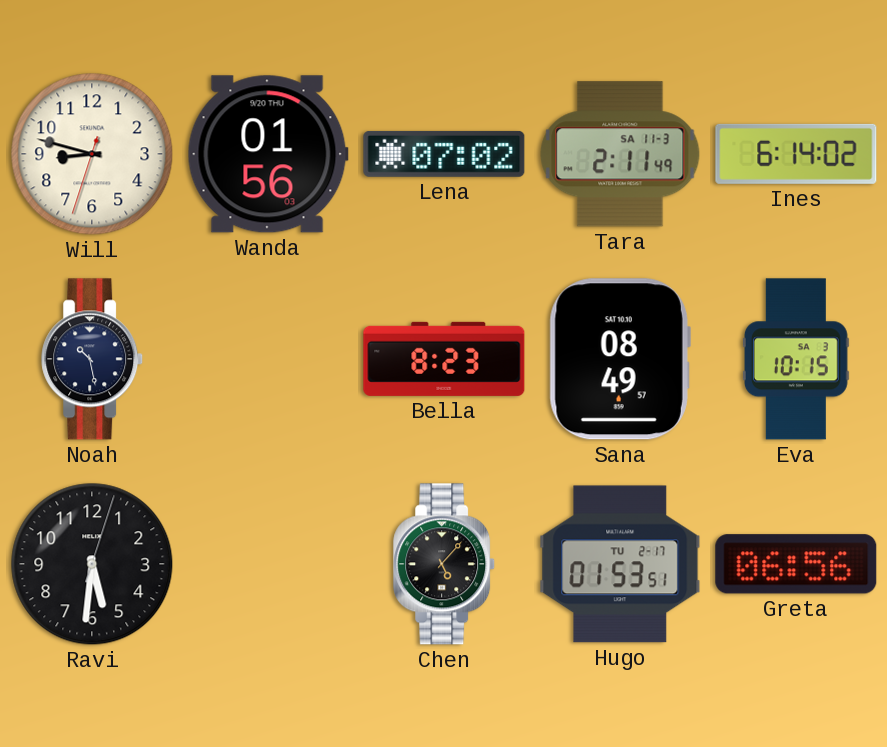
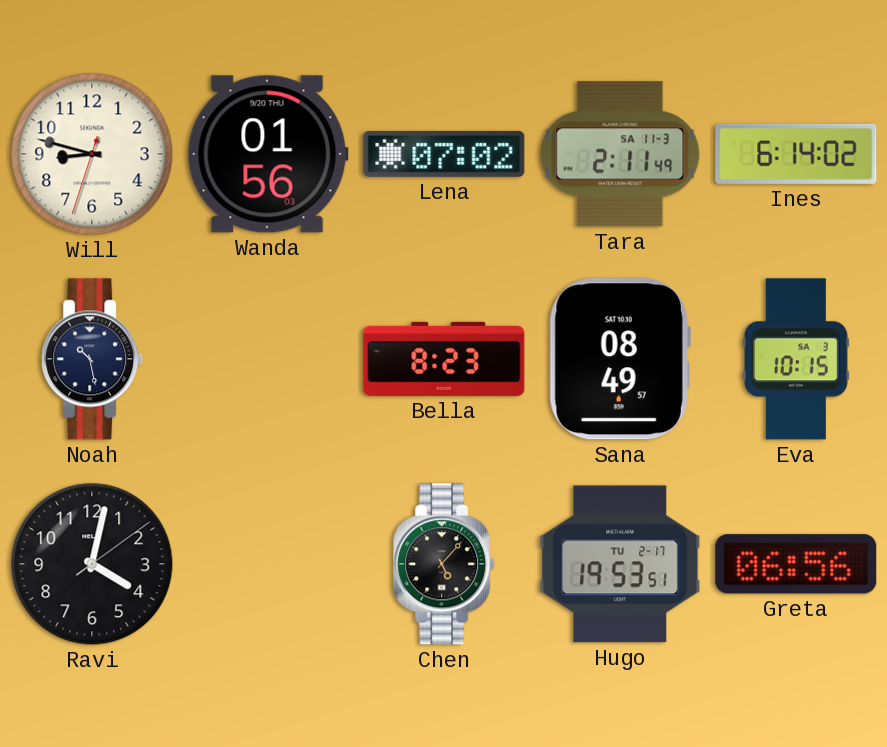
Ravi: 5:31 -> 4:02
Hugo: 01:53 -> 19:53
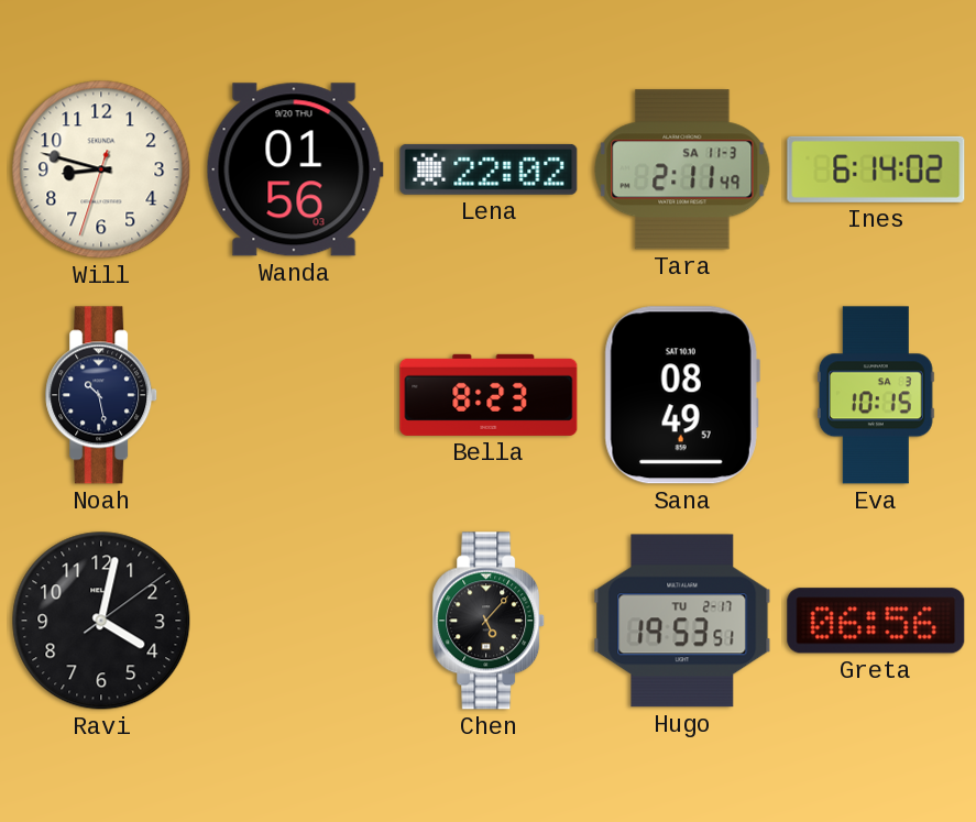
Lena: 07:02 -> 22:02
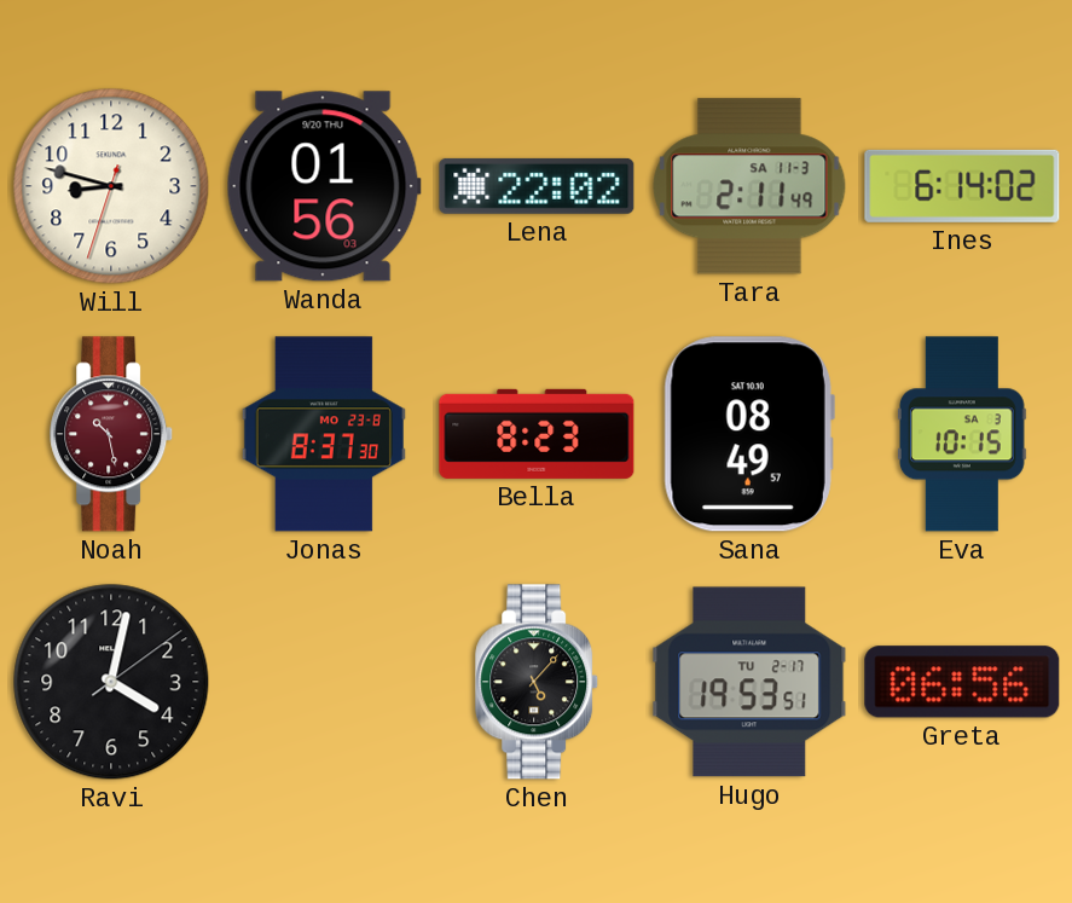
Noah dial: navy -> burgundy
Jonas: none -> 8:37
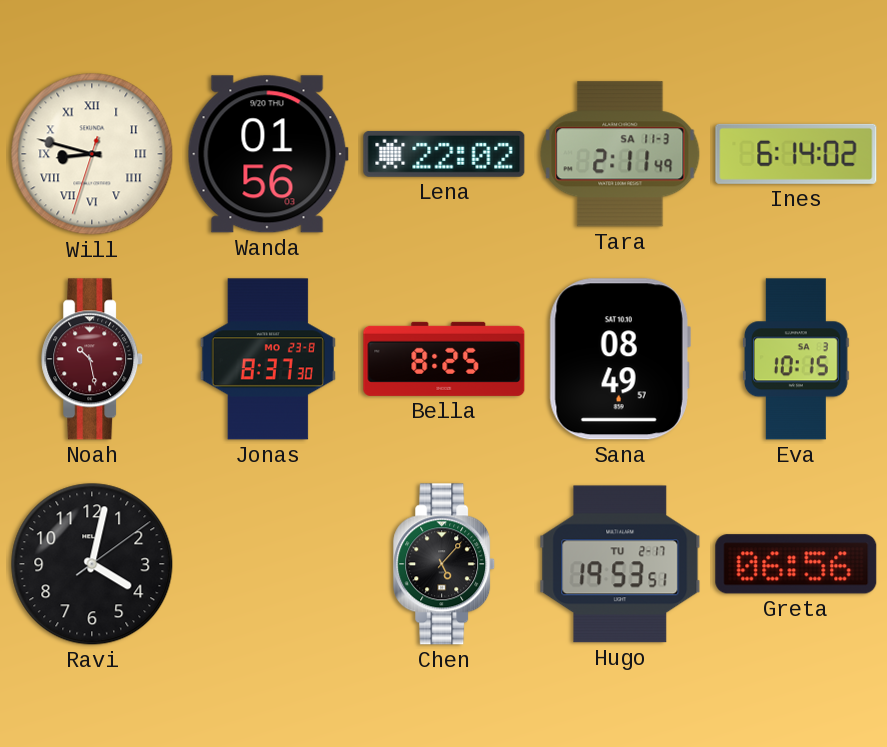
Will numerals: Arabic -> Roman
Bella: 8:23 -> 8:25
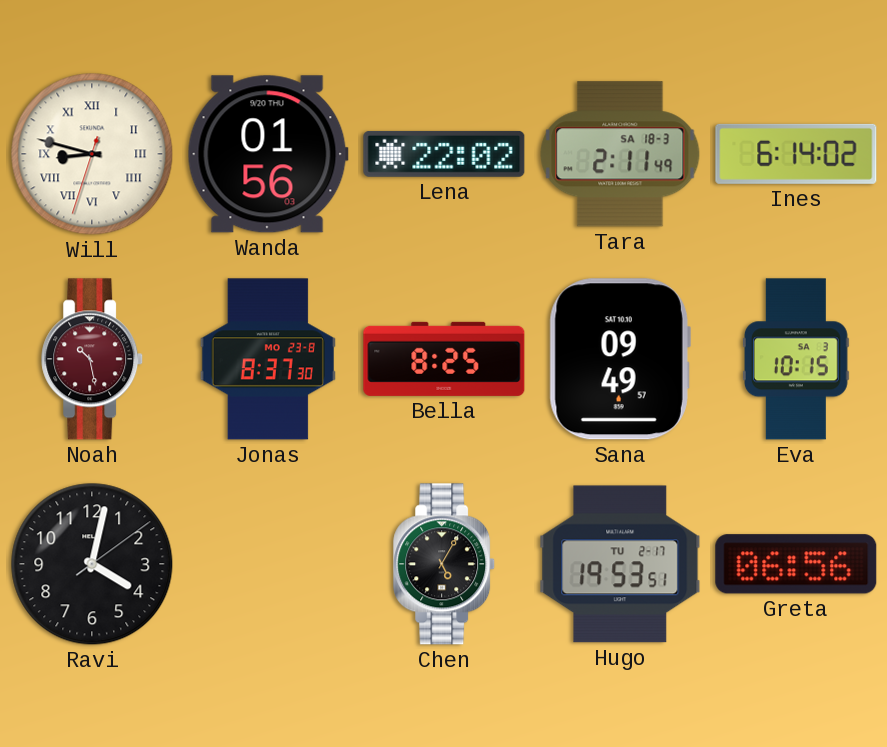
Tara date: SA 11-3 -> SA 18-3
Sana: 08:49 -> 09:49
Chen: 5:07 -> 5:05
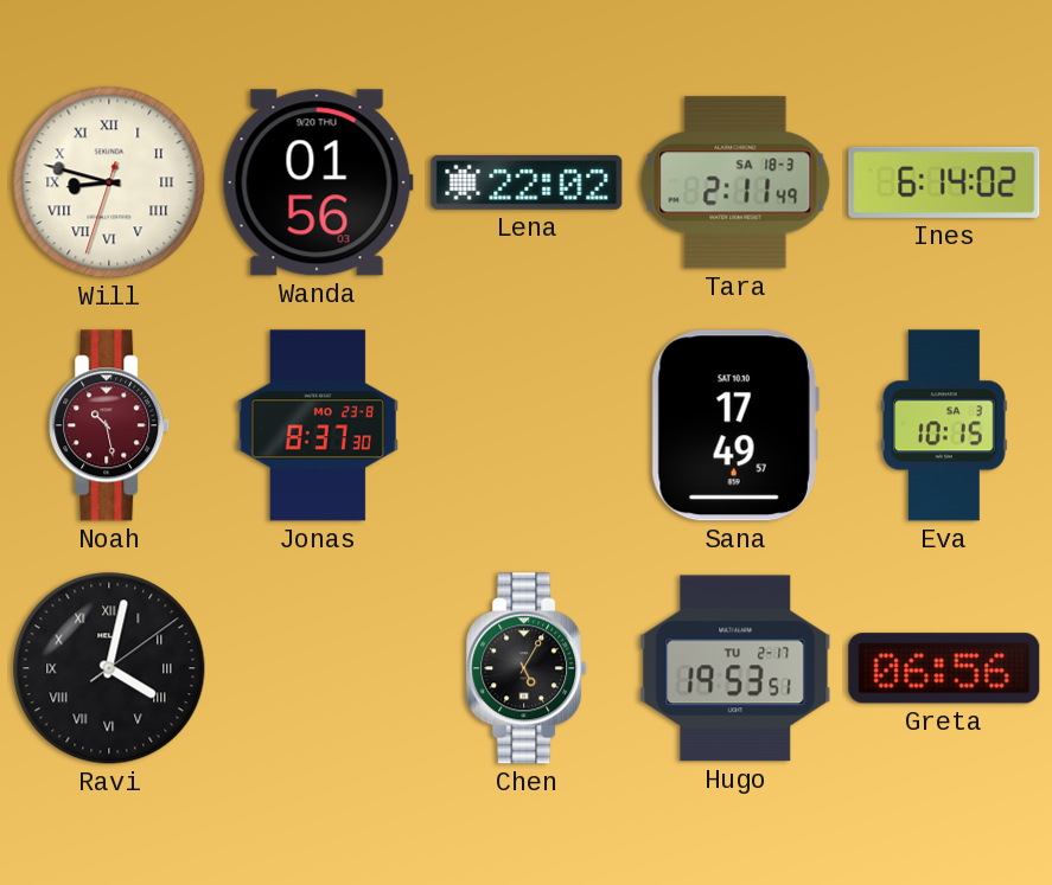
Bella: 8:25 -> none
Sana: 09:49 -> 17:49
Ravi numerals: Arabic -> Roman
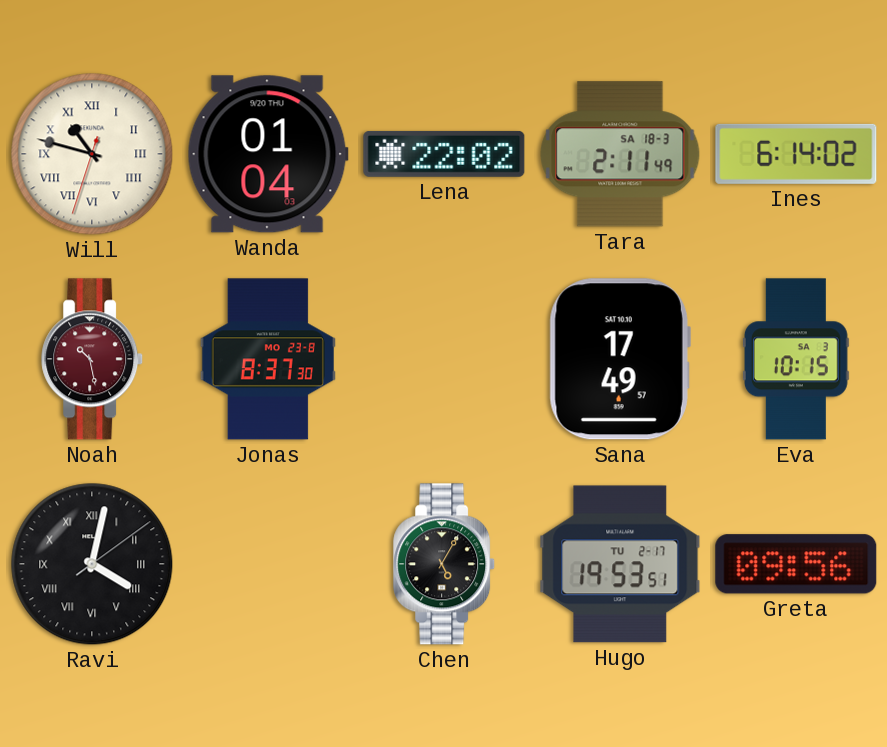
Will: 8:47 -> 10:47
Wanda: 01:56 -> 01:04
Greta: 06:56 -> 09:56
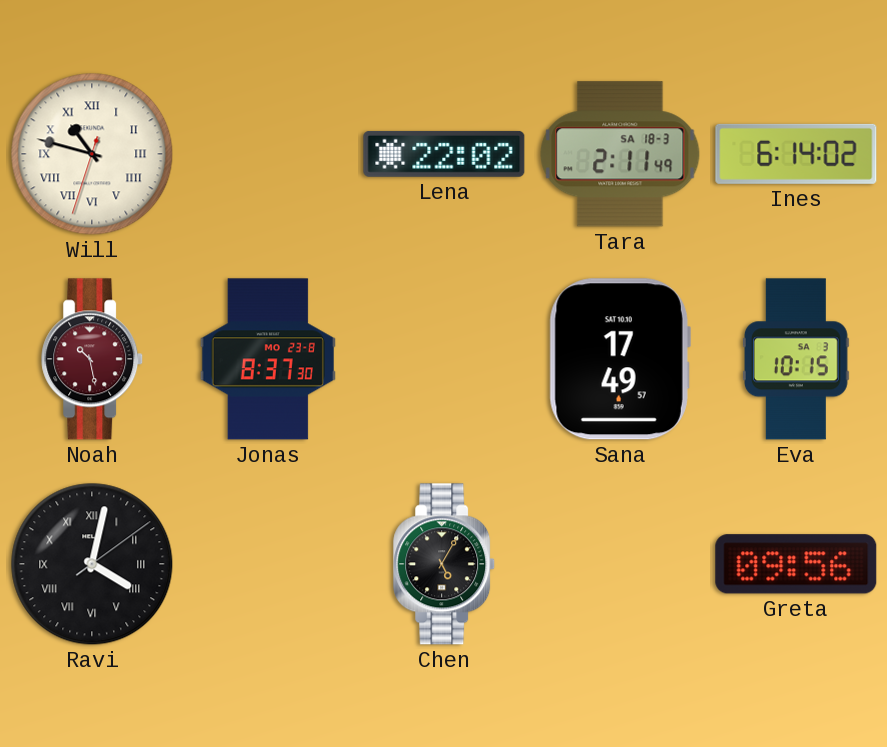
Wanda: 01:04 -> none
Hugo: 19:53 -> none
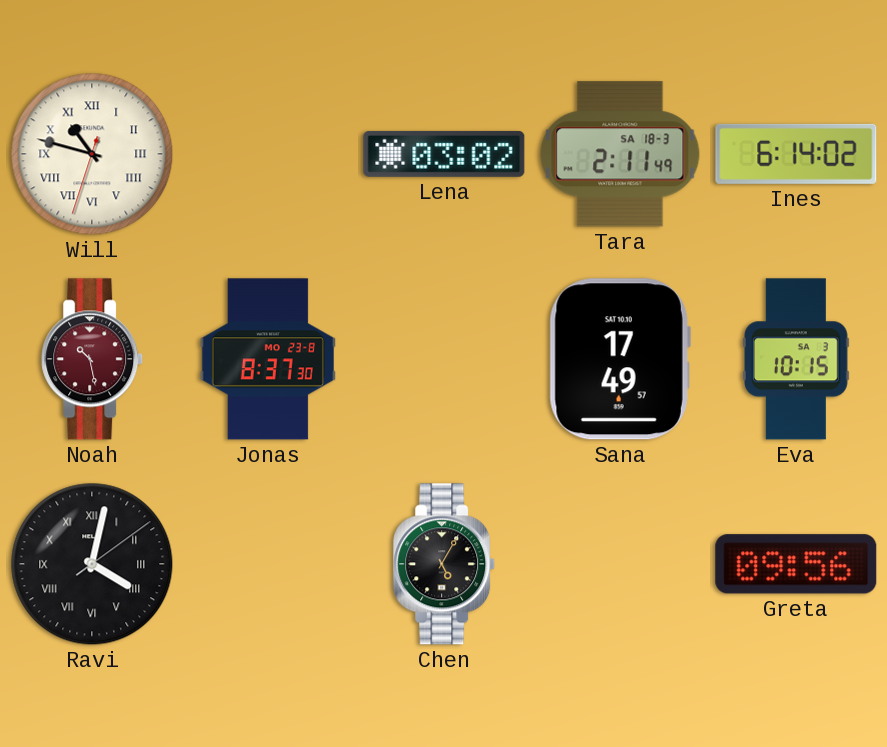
Lena: 22:02 -> 03:02
